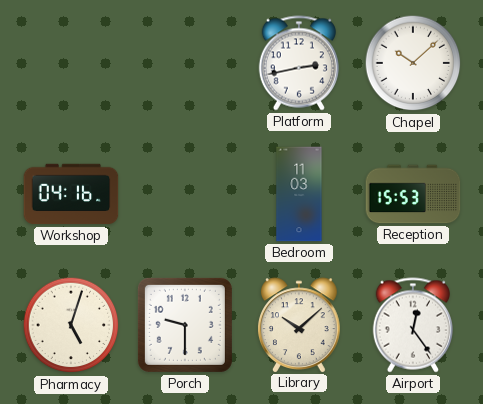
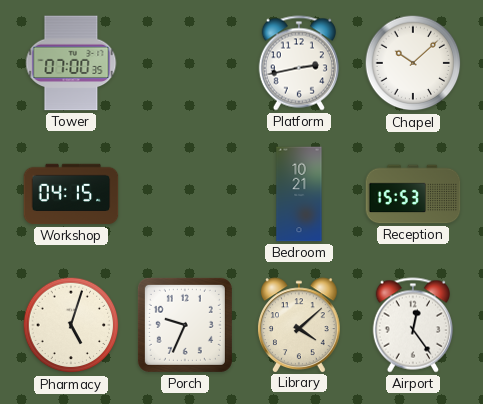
Tower: none -> 07:00
Workshop: 04:16 -> 04:15
Bedroom: 11:03 -> 10:21
Porch: 9:30 -> 9:34
Library: 10:08 -> 4:08
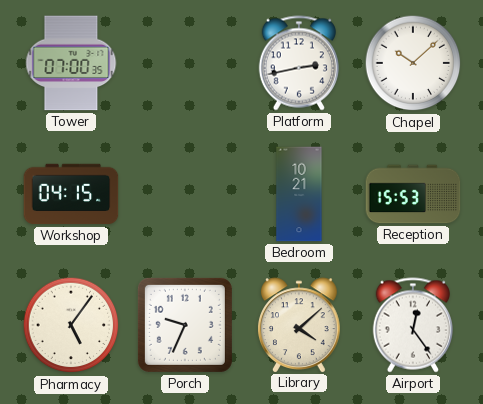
Pharmacy: 5:03 -> 5:06
